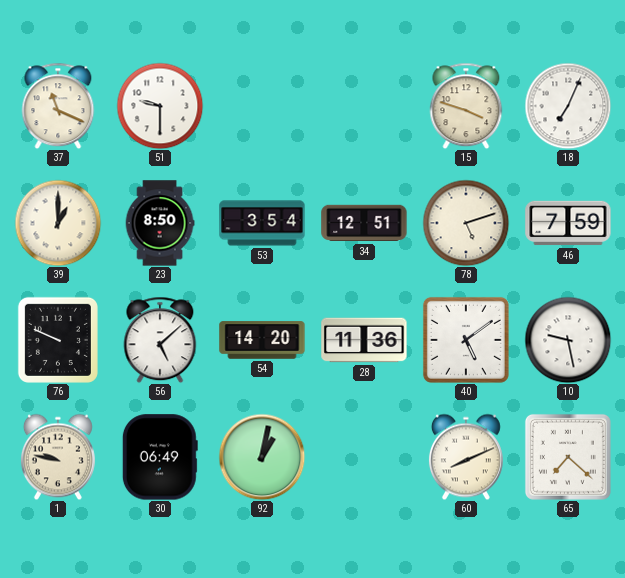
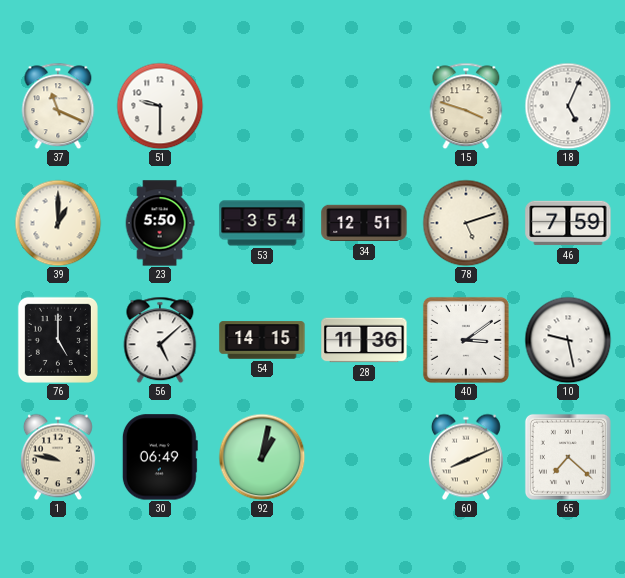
18: 7:04 -> 5:04
23: 8:50 -> 5:50
76: 9:49 -> 5:00
54: 14:20 -> 14:15
40: 5:09 -> 3:09
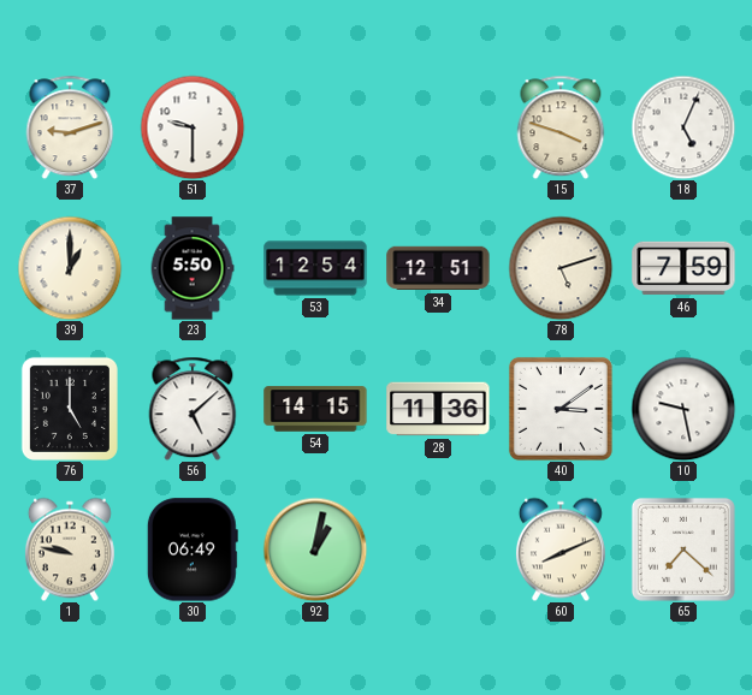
37: 11:19 -> 9:12
53: 3:54 -> 12:54
